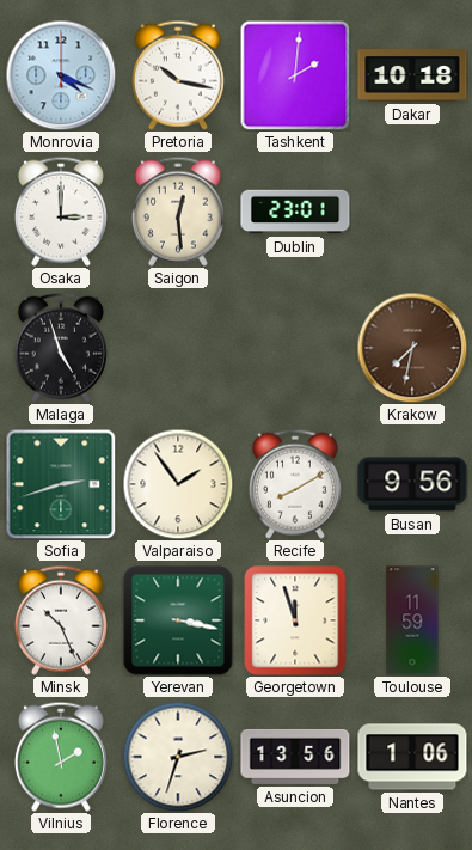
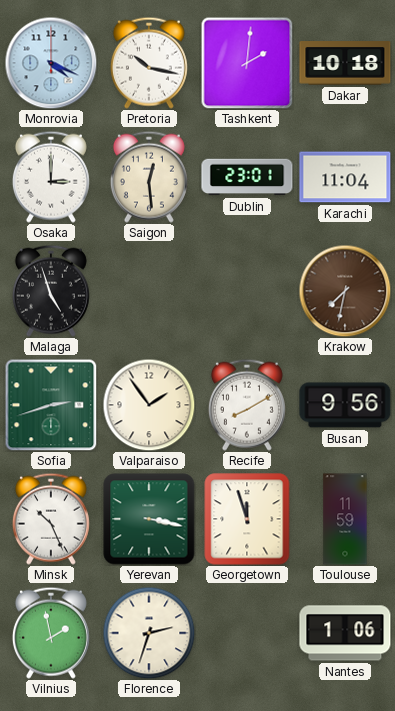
Karachi: none -> 11:04
Asuncion: 13:56 -> none
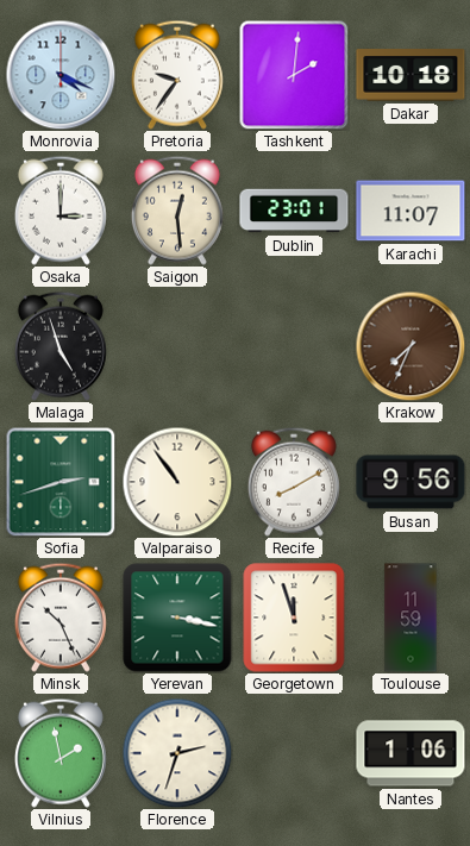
Pretoria: 10:17 -> 9:36
Karachi: 11:04 -> 11:07
Krakow: 7:32 -> 7:34
Valparaiso: 1:54 -> 10:54
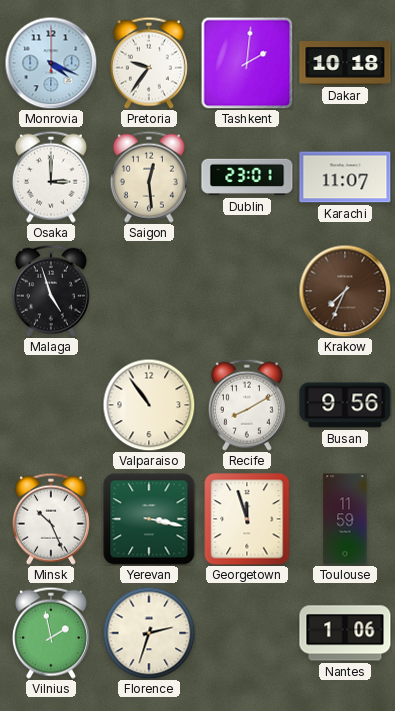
Sofia: 2:42 -> none
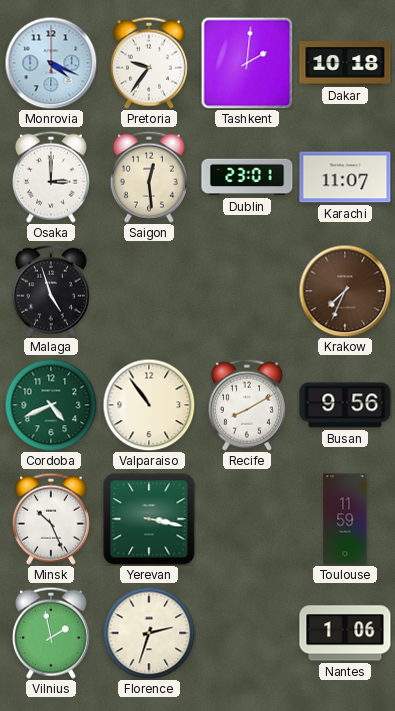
Cordoba: none -> 4:41
Georgetown: 11:57 -> none
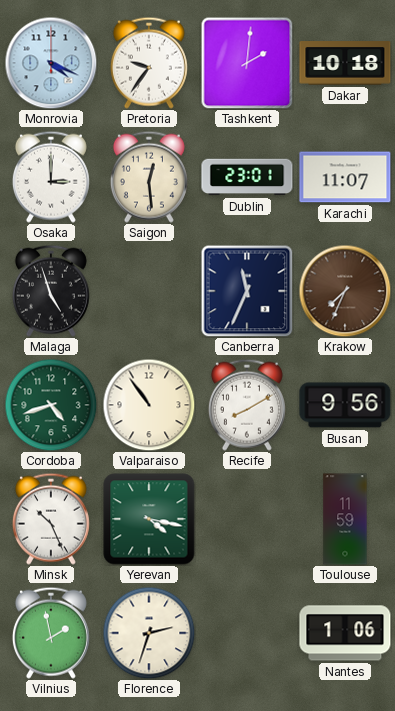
Canberra: none -> 11:34
Cordoba: 4:41 -> 4:42
Yerevan: 3:17 -> 4:17
